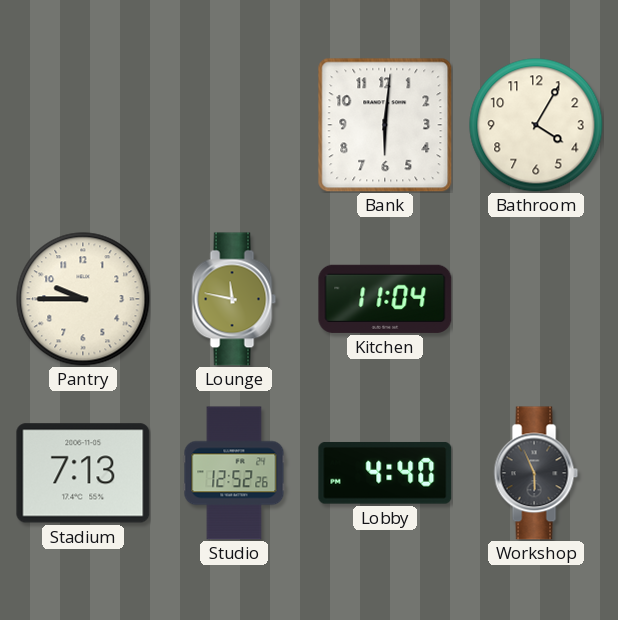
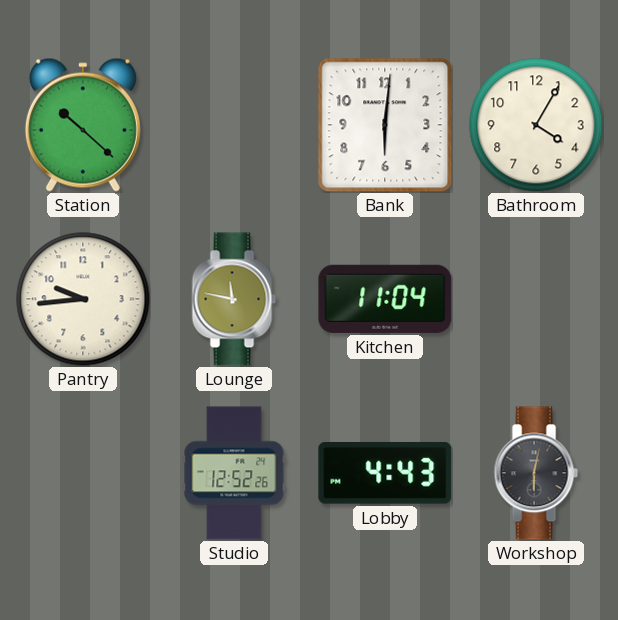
Station: none -> 10:22
Pantry: 9:45 -> 9:44
Stadium: 7:13 -> none
Lobby: 4:40 -> 4:43
Workshop: 5:56 -> 6:02
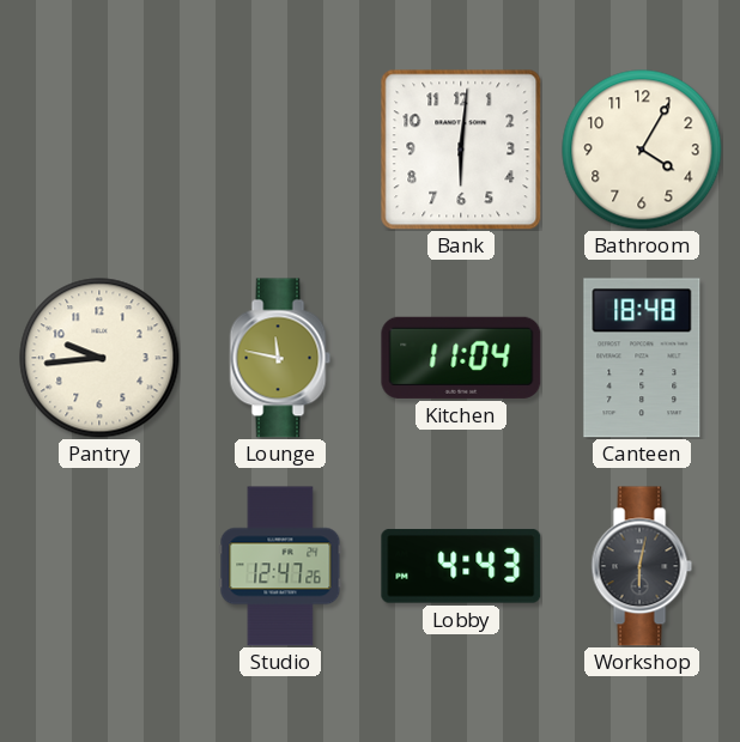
Station: 10:22 -> none
Canteen: none -> 18:48
Studio: 12:52 -> 12:47
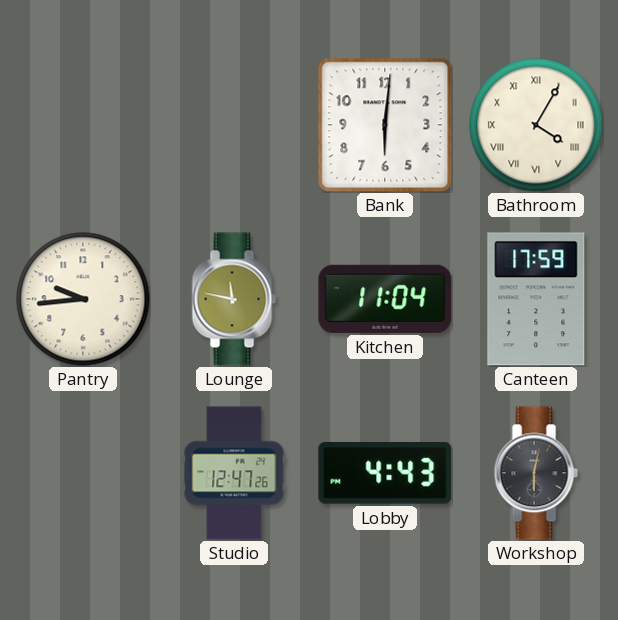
Bathroom numerals: Arabic -> Roman
Canteen: 18:48 -> 17:59
